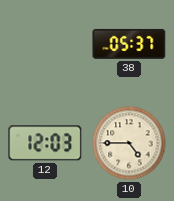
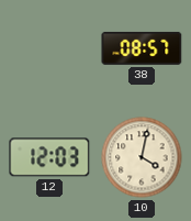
38: 05:37 -> 08:57
10: 4:45 -> 4:02
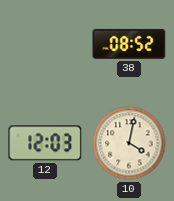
38: 08:57 -> 08:52
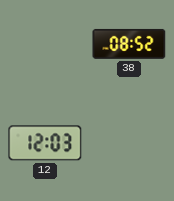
10: 4:02 -> none
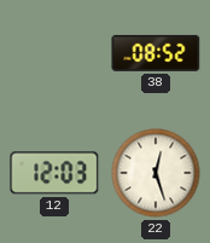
22: none -> 12:27
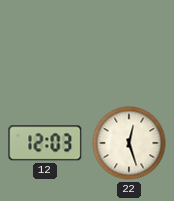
38: 08:52 -> none
